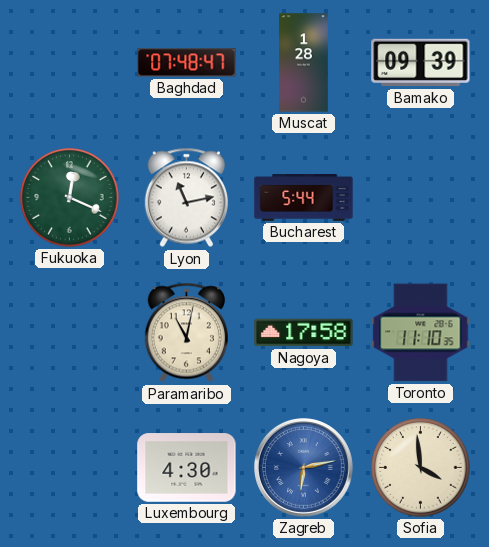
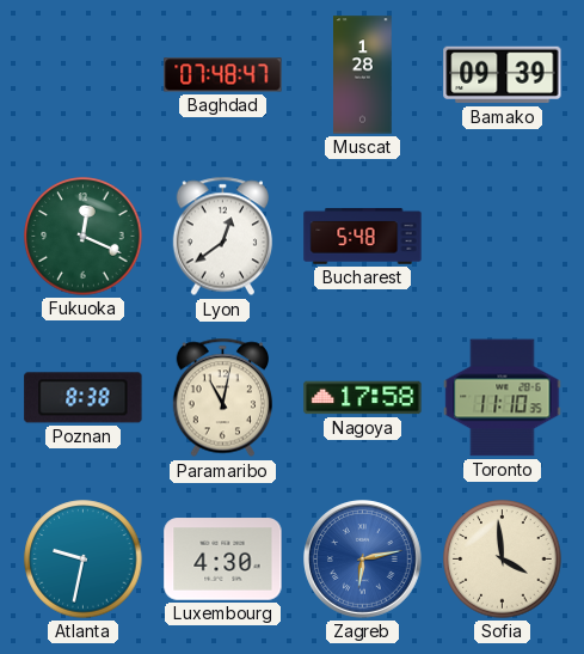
Lyon: 11:13 -> 12:39
Bucharest: 5:44 -> 5:48
Poznan: none -> 8:38
Atlanta: none -> 9:32
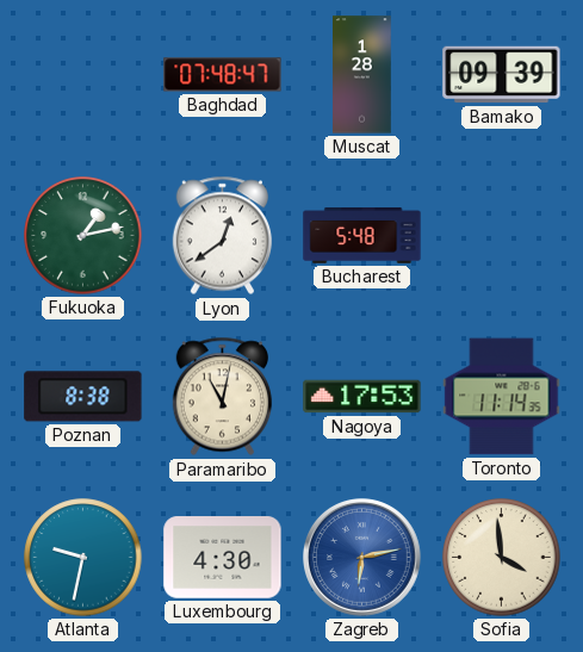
Fukuoka: 12:19 -> 1:13
Nagoya: 17:58 -> 17:53
Toronto: 11:10 -> 11:14
